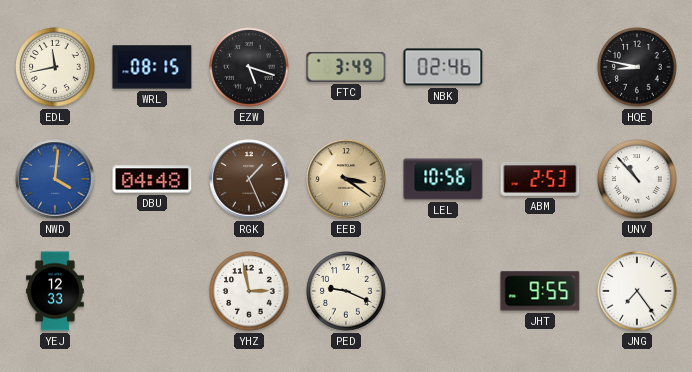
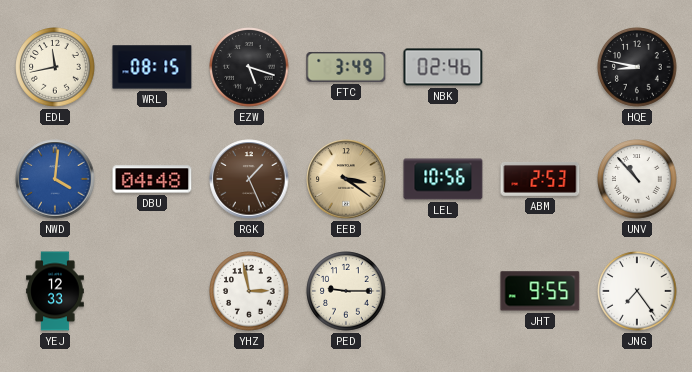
PED: 9:19 -> 9:15
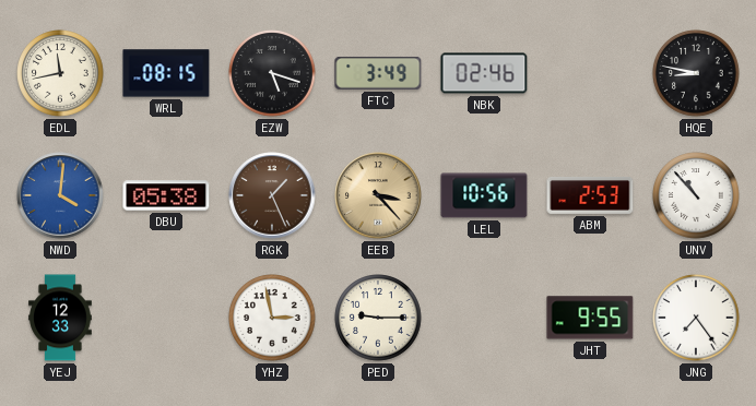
DBU: 04:48 -> 05:38
EEB: 3:21 -> 3:23
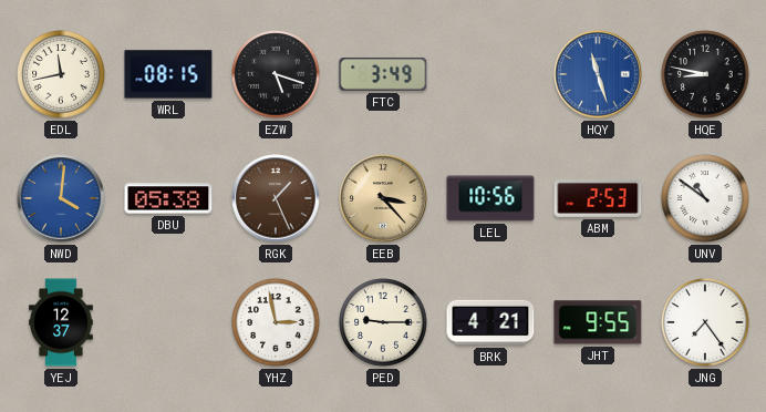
NBK: 02:46 -> none
HQY: none -> 11:27
UNV: 10:53 -> 10:51
YEJ: 12:33 -> 12:37
BRK: none -> 4:21
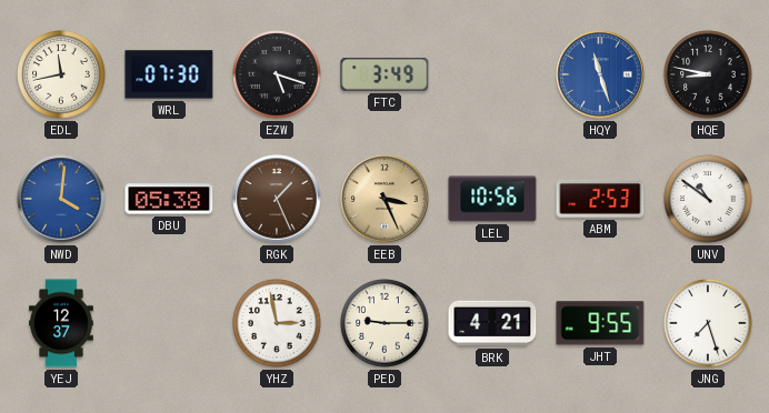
WRL: 08:15 -> 07:30
EEB: 3:23 -> 3:26
JNG: 7:24 -> 7:27
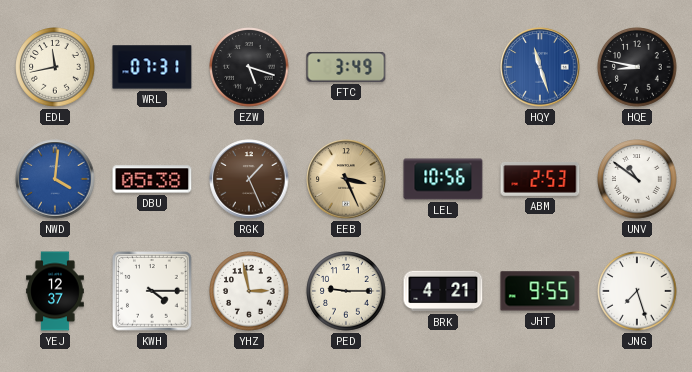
WRL: 07:30 -> 07:31
KWH: none -> 4:15
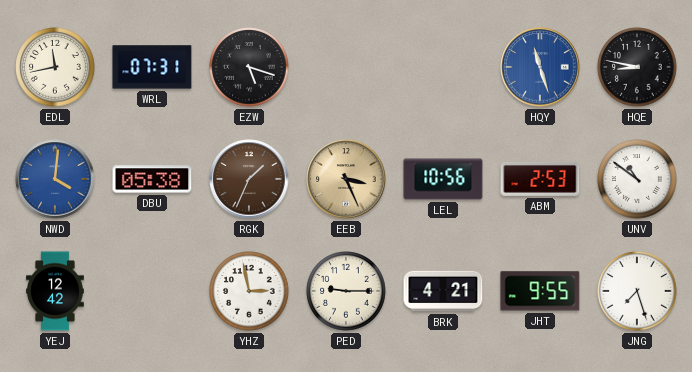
FTC: 3:49 -> none
RGK: 1:26 -> 1:34
YEJ: 12:37 -> 12:42
KWH: 4:15 -> none
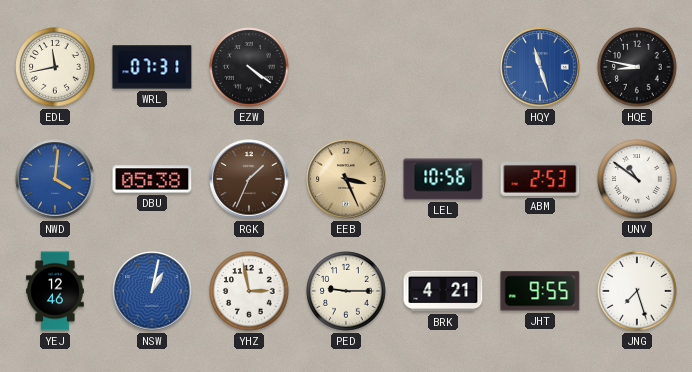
EZW: 5:18 -> 4:21
YEJ: 12:42 -> 12:46
NSW: none -> 1:02
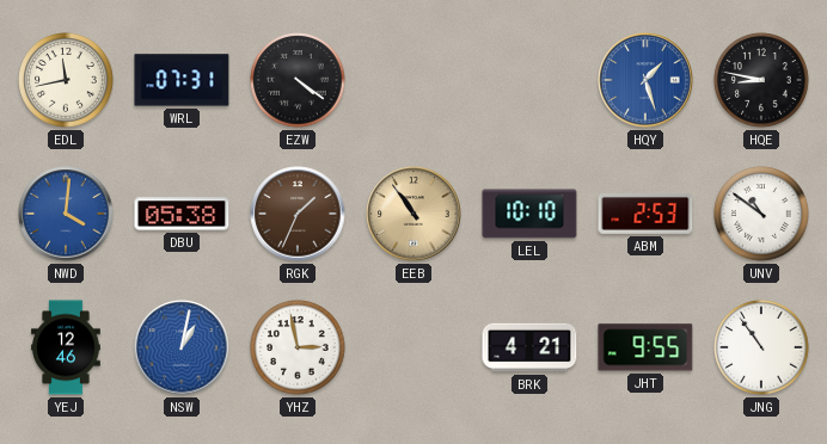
HQY: 11:27 -> 1:27
EEB: 3:26 -> 10:54
LEL: 10:56 -> 10:10
PED: 9:15 -> none
JNG: 7:27 -> 10:54
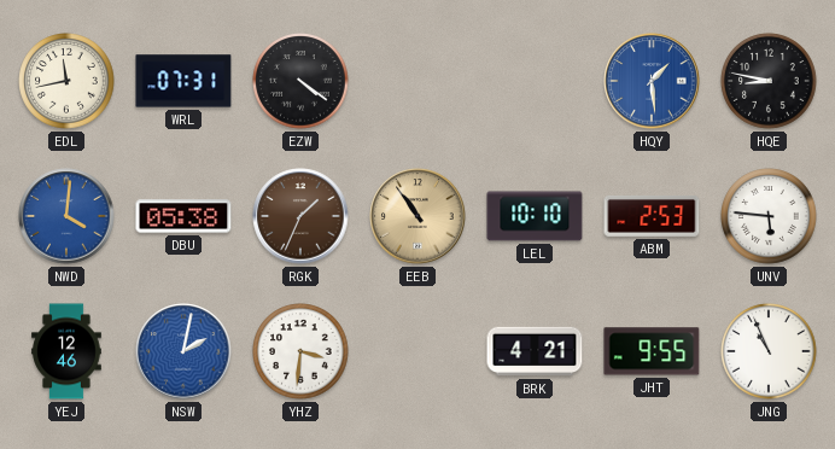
HQY: 1:27 -> 1:29
UNV: 10:51 -> 5:46
NSW: 1:02 -> 2:02
YHZ: 2:58 -> 3:31
JNG: 10:54 -> 10:56
